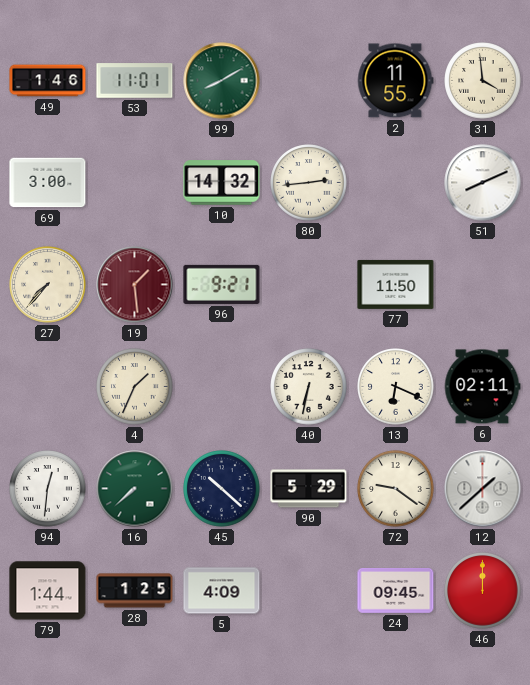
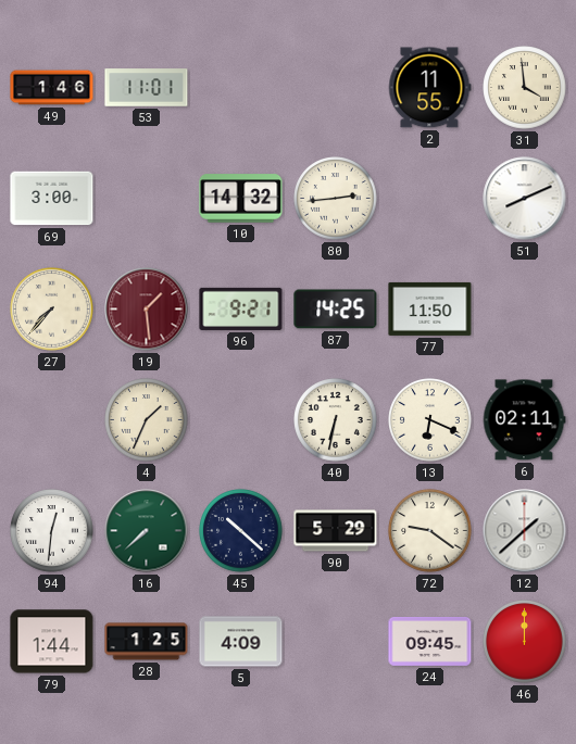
99: 8:10 -> none
87: none -> 14:25
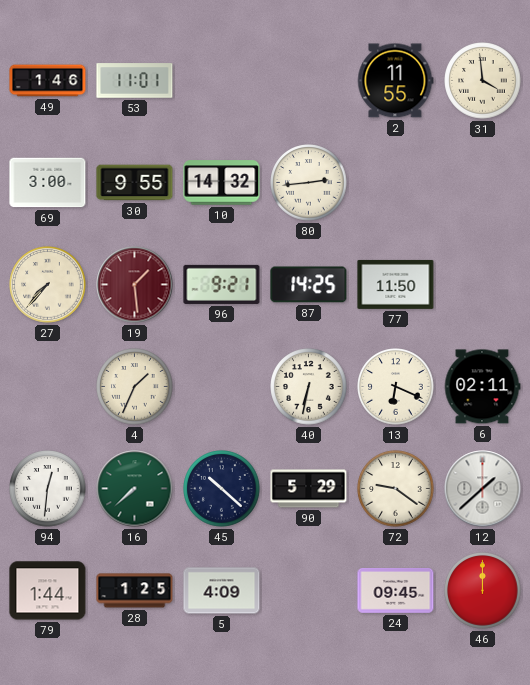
30: none -> 9:55
51: 8:11 -> none
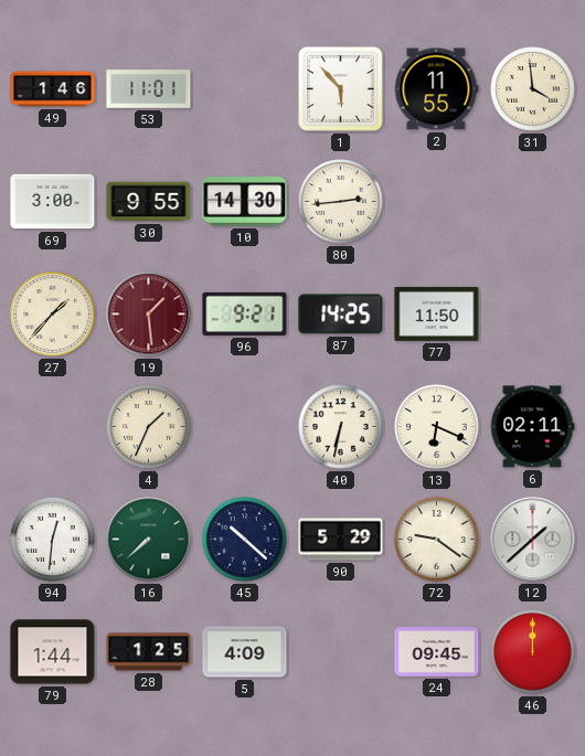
1: none -> 5:53
10: 14:32 -> 14:30
27: 7:37 -> 1:37
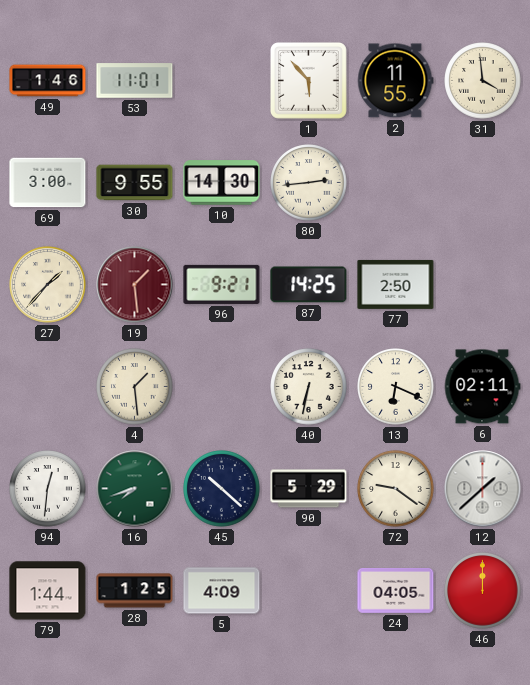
77: 11:50 -> 2:50
4: 1:34 -> 1:29
16: 7:38 -> 7:42
24: 09:45 -> 04:05
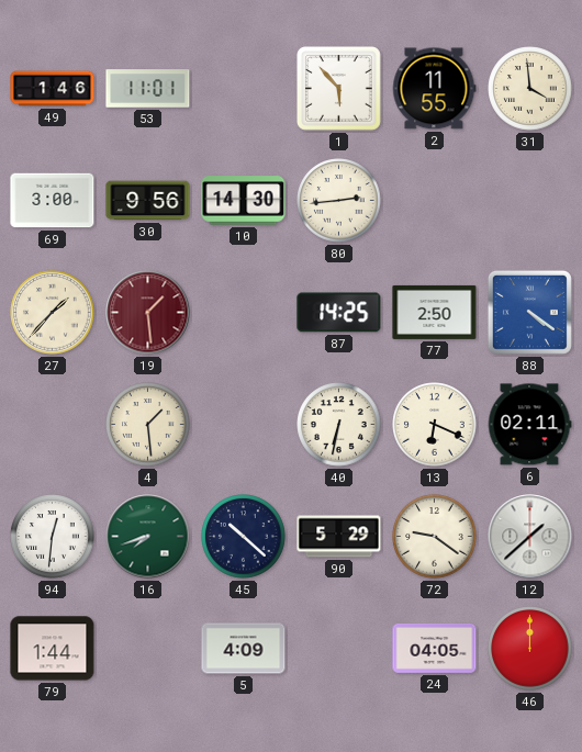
30: 9:55 -> 9:56
96: 9:21 -> none
88: none -> 4:21
28: 1:25 -> none
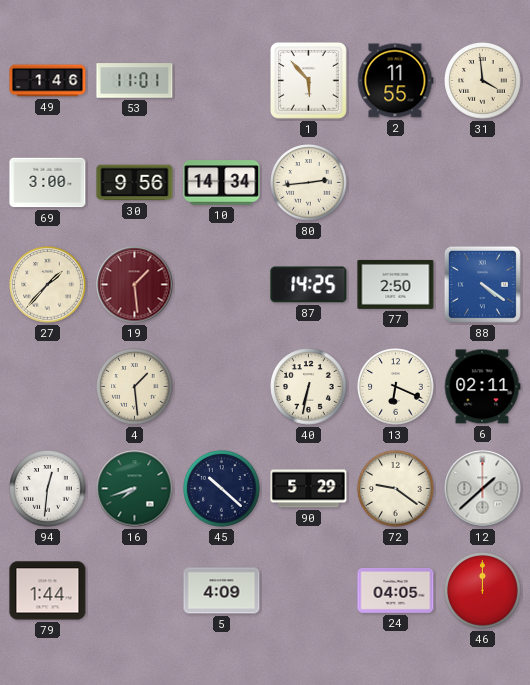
10: 14:30 -> 14:34
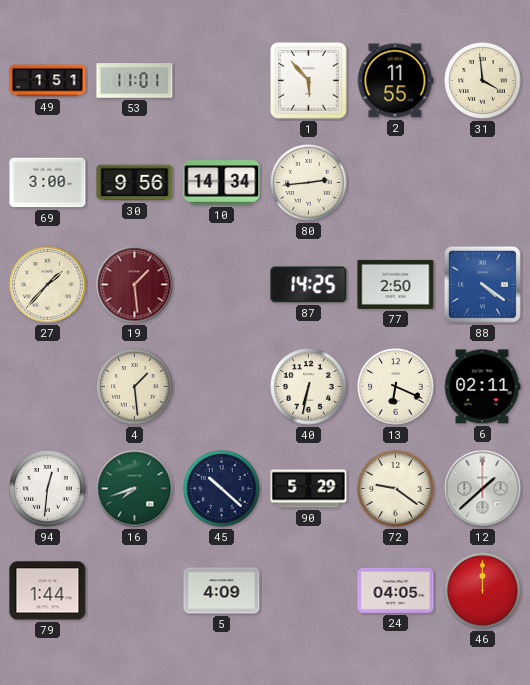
49: 1:46 -> 1:51
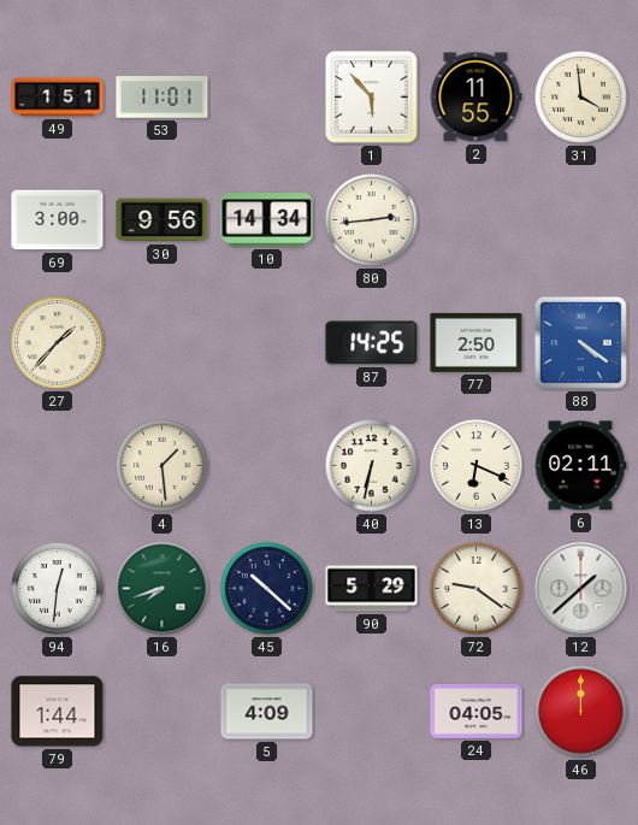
19: 1:29 -> none
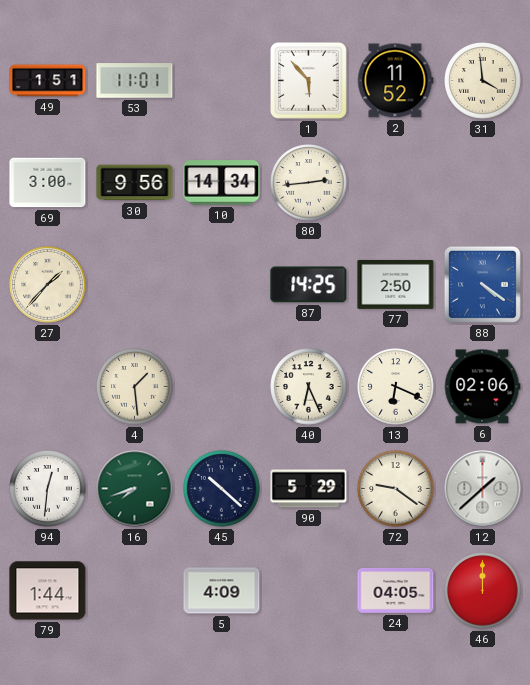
2: 11:55 -> 11:52
40: 6:32 -> 6:26
6: 02:11 -> 02:06
